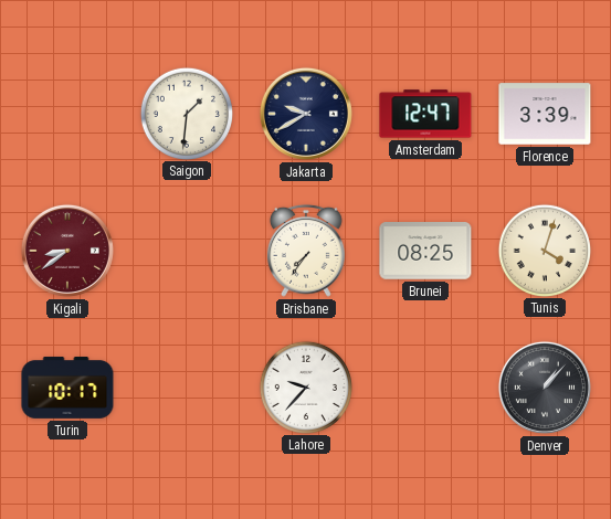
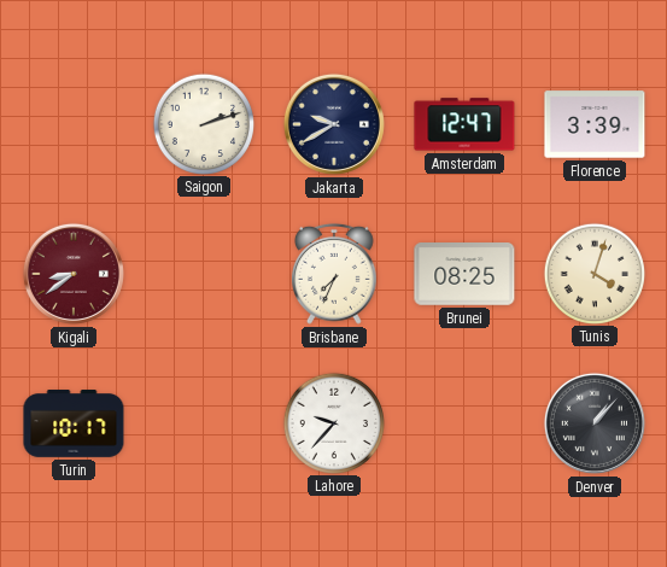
Saigon: 1:31 -> 2:12
Brisbane: 7:36 -> 7:34
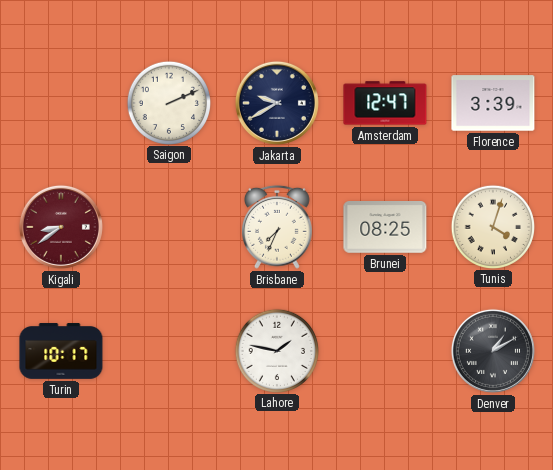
Saigon: 2:12 -> 2:11
Lahore: 9:37 -> 1:47
Denver: 1:07 -> 1:10
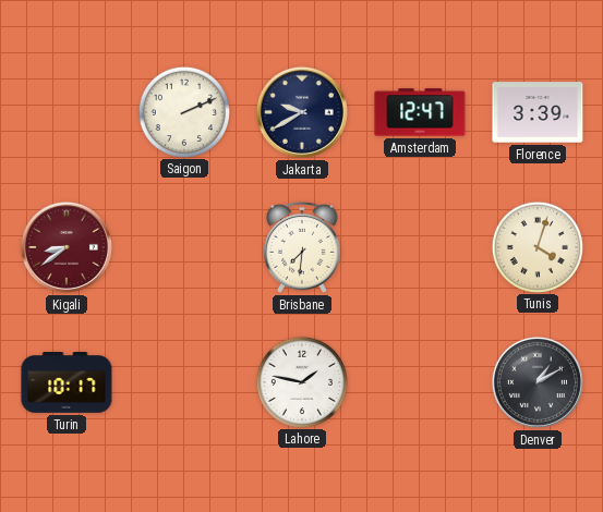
Brisbane: 7:34 -> 7:31
Brunei: 08:25 -> none
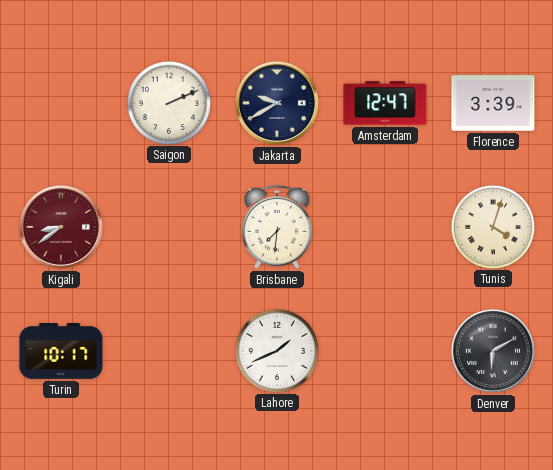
Lahore: 1:47 -> 1:41
Denver: 1:10 -> 6:10
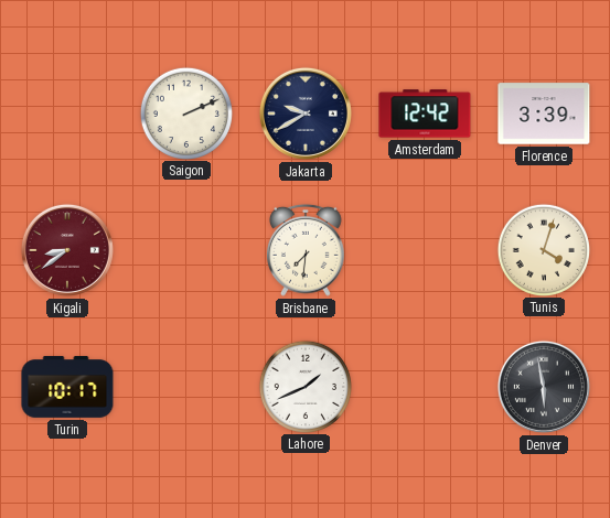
Amsterdam: 12:47 -> 12:42
Denver: 6:10 -> 5:58
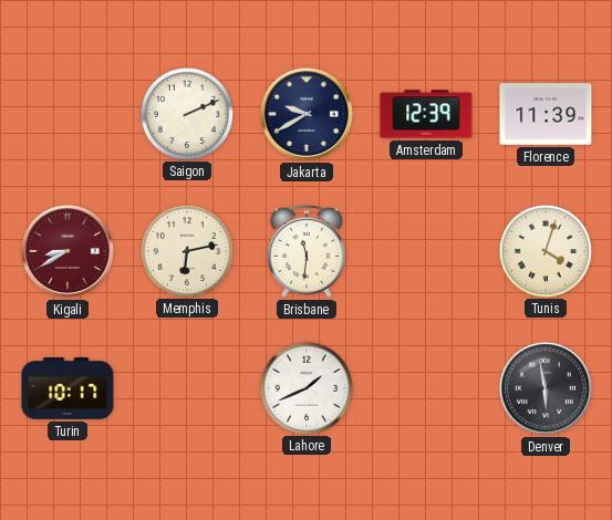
Amsterdam: 12:42 -> 12:39
Florence: 3:39 -> 11:39
Kigali: 8:39 -> 8:40
Memphis: none -> 6:13
Brisbane: 7:31 -> 11:31
